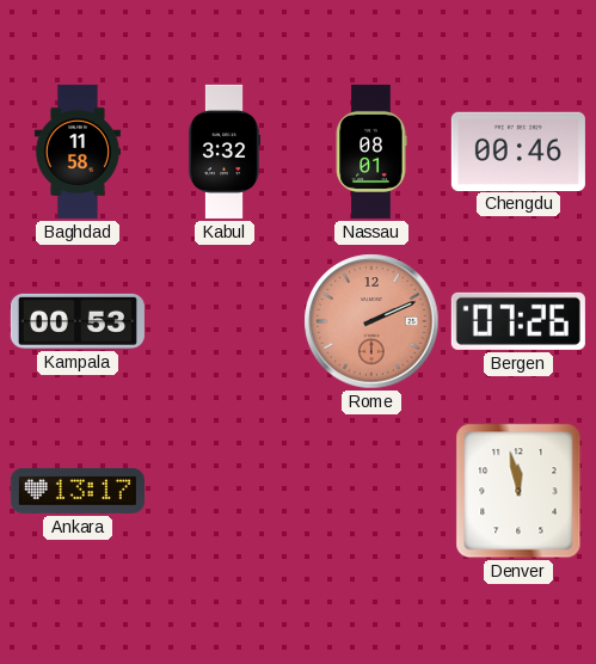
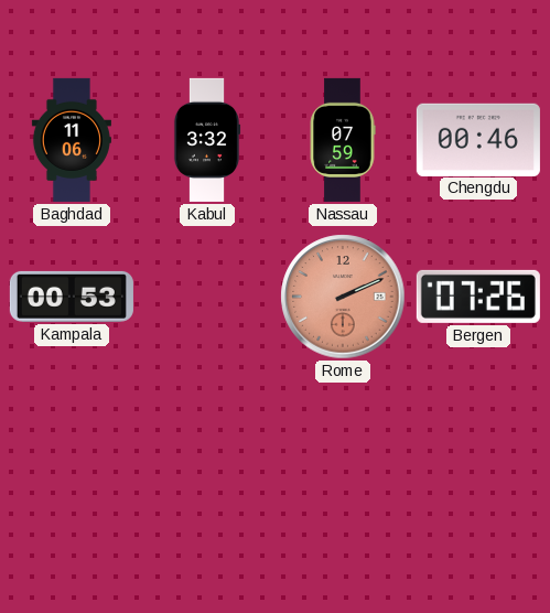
Baghdad: 11:58 -> 11:06
Nassau: 08:01 -> 07:59
Ankara: 13:17 -> none
Denver: 11:58 -> none
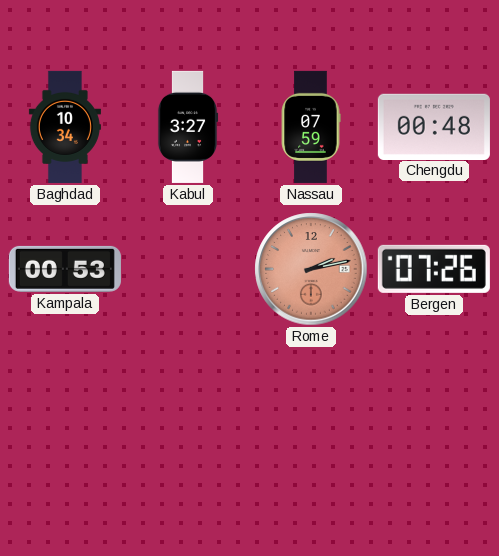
Baghdad: 11:06 -> 10:34
Kabul: 3:32 -> 3:27
Chengdu: 00:46 -> 00:48
Rome: 2:11 -> 2:13
